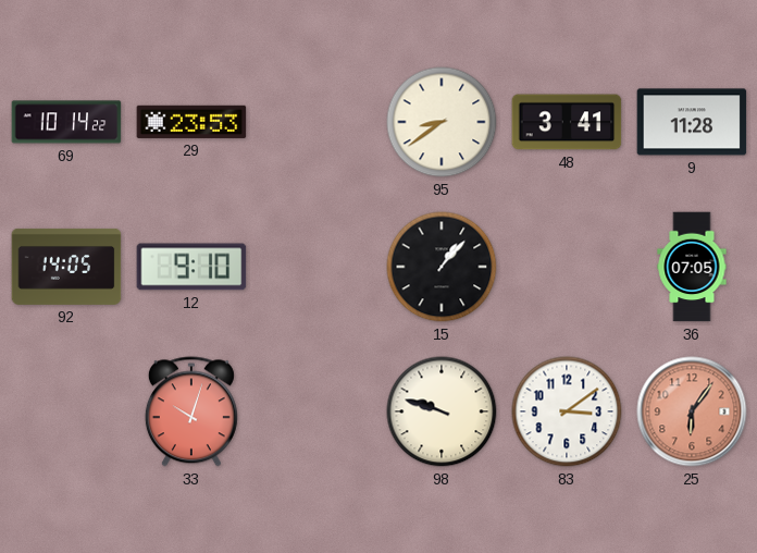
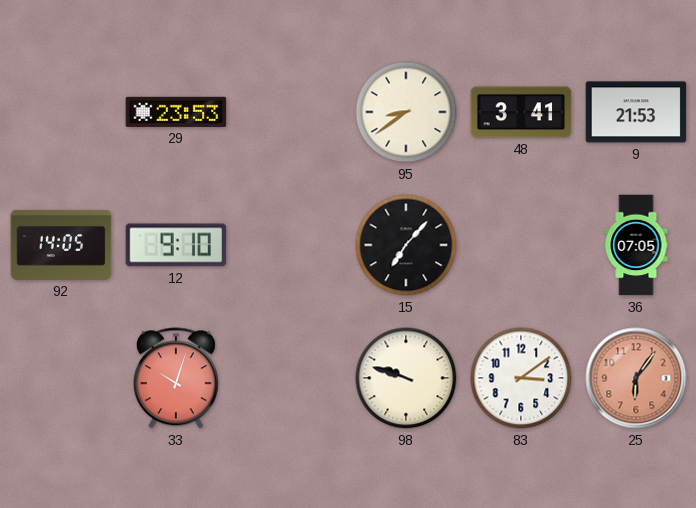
69: 10:14 -> none
9: 11:28 -> 21:53
15: 1:07 -> 7:07
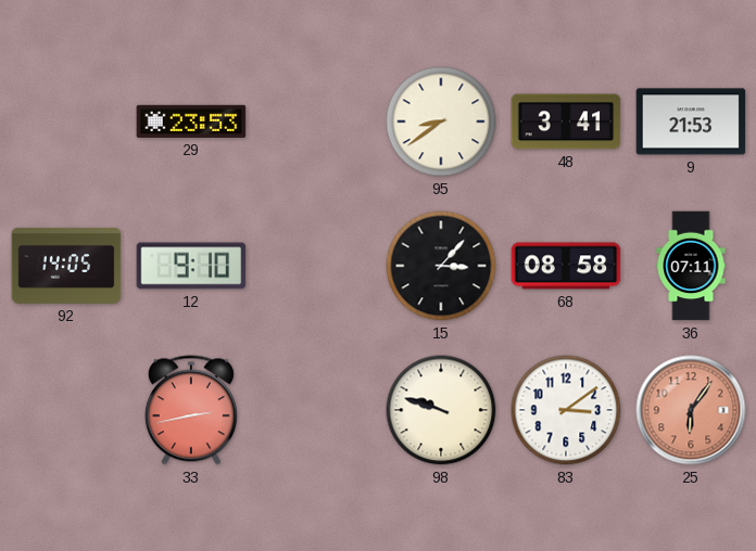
15: 7:07 -> 3:07
68: none -> 08:58
36: 07:05 -> 07:11
33: 10:03 -> 2:43
